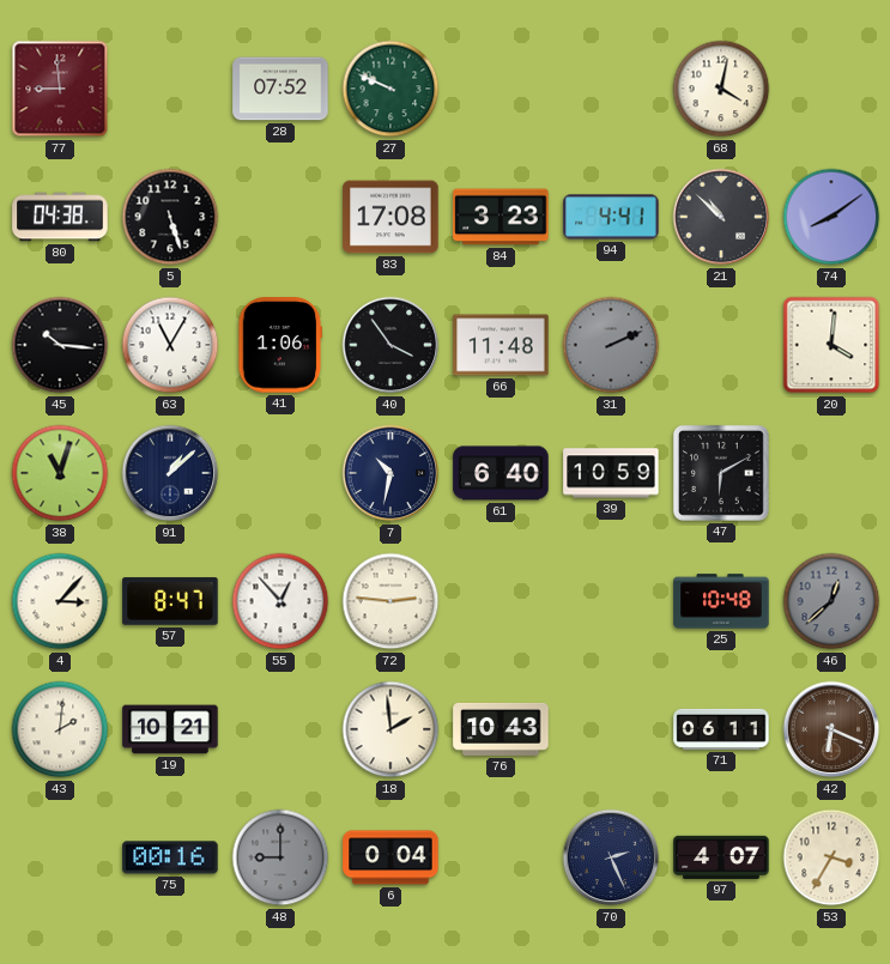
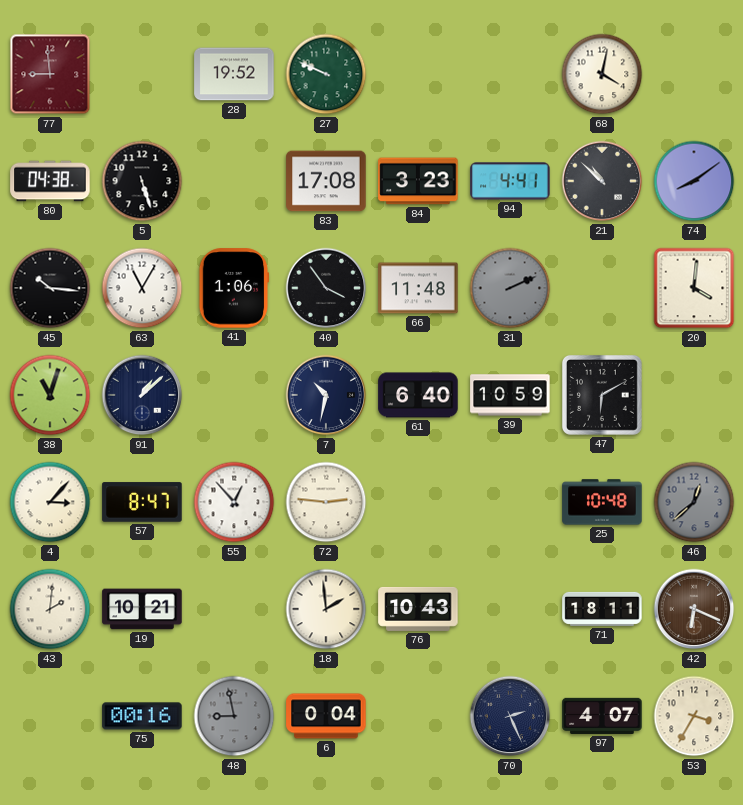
28: 07:52 -> 19:52
71: 06:11 -> 18:11
48: 9:00 -> 8:58
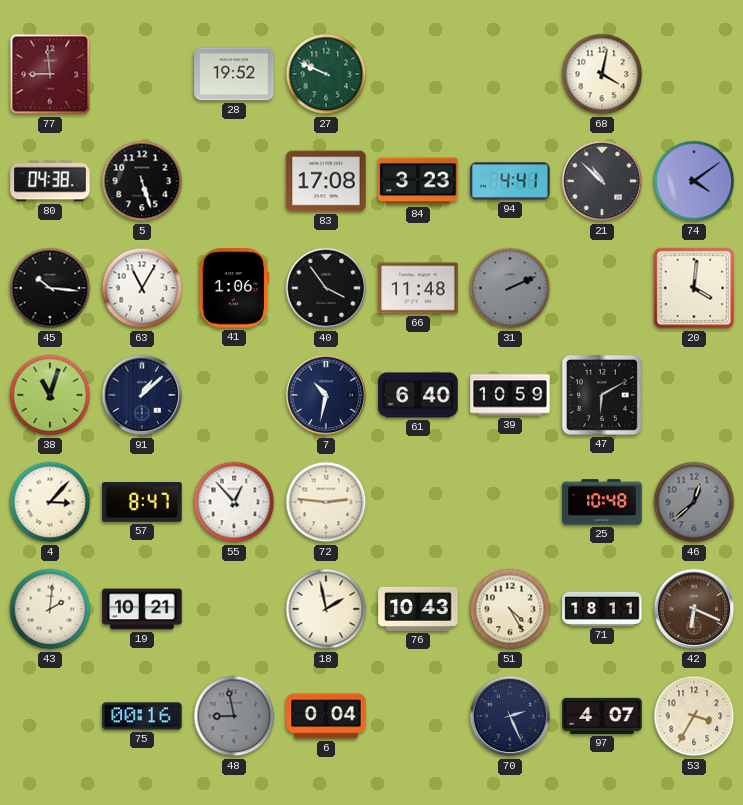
74: 8:09 -> 4:09
18: 1:59 -> 1:58
51: none -> 4:25
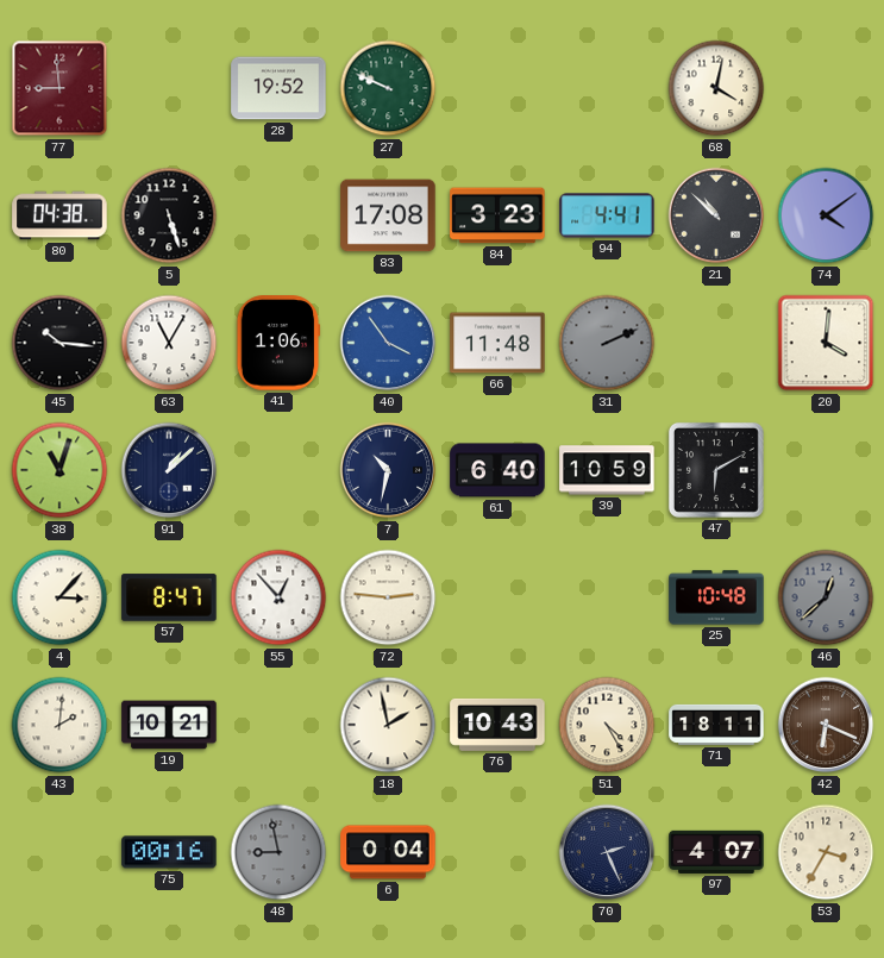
40 dial: black -> blue
